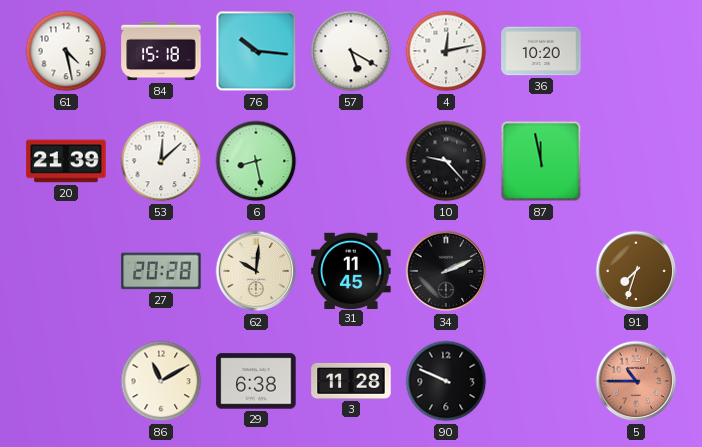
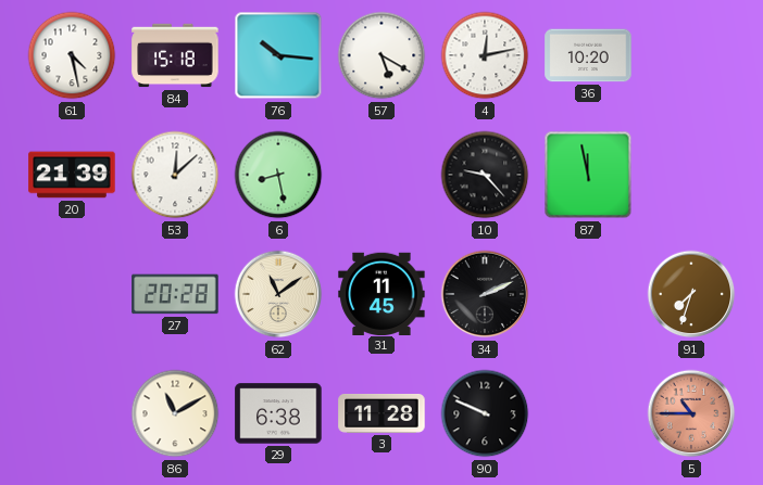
62: 10:01 -> 11:09
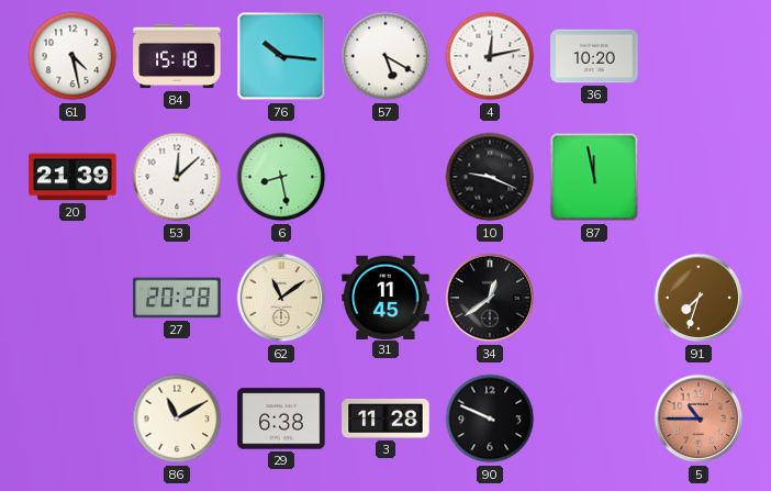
10: 9:23 -> 9:19
34: 2:11 -> 12:39
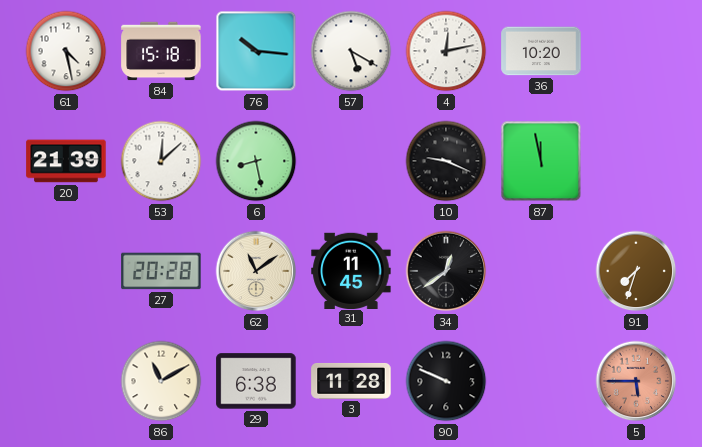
5: 10:45 -> 5:45
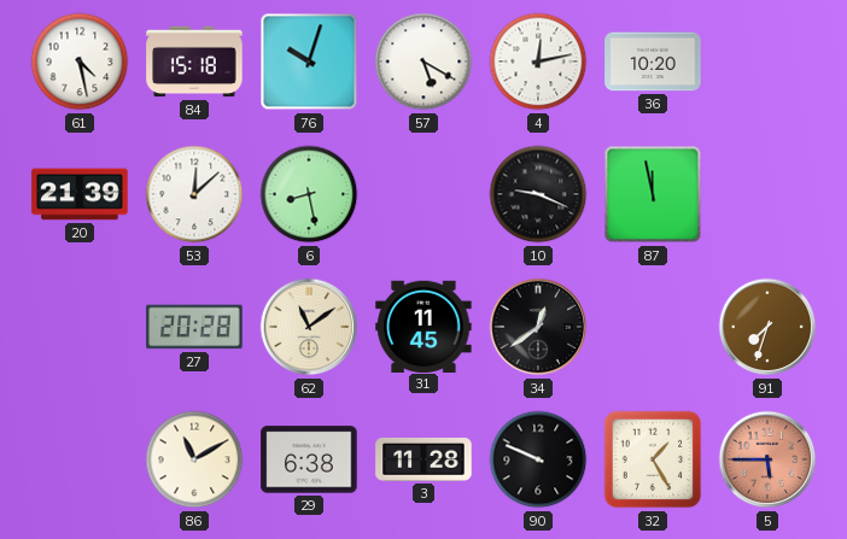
76: 10:16 -> 10:03
32: none -> 1:25
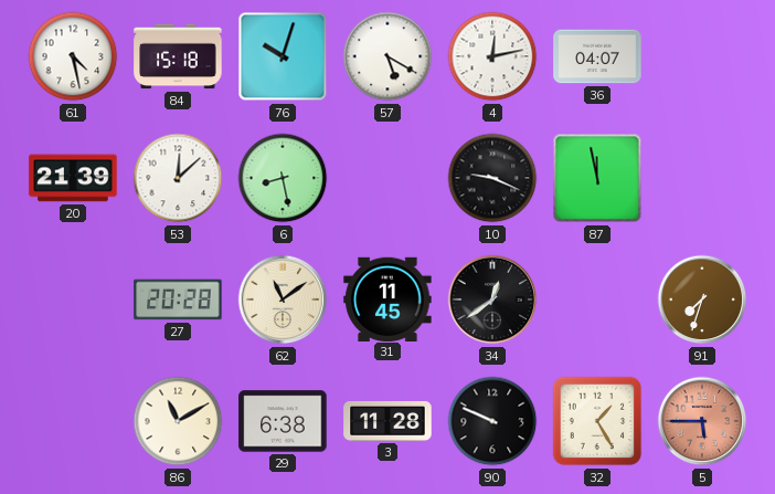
36: 10:20 -> 04:07
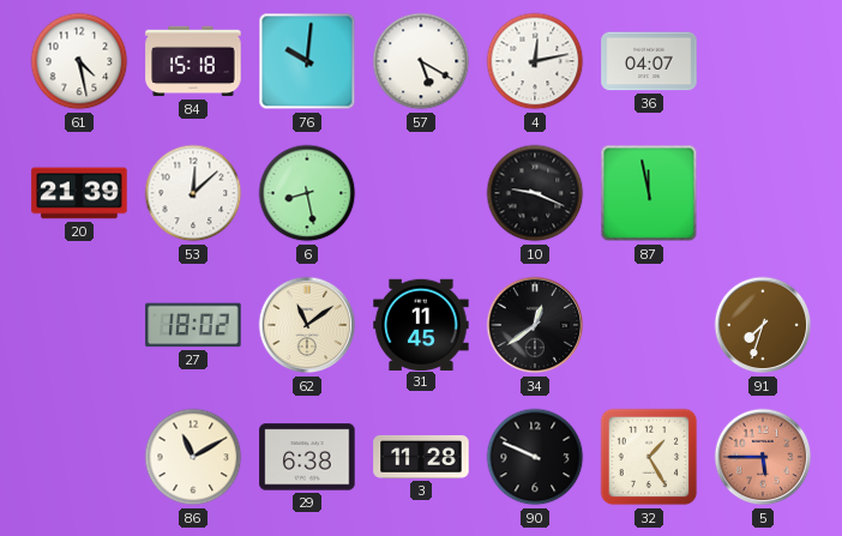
76: 10:03 -> 10:01
27: 20:28 -> 18:02
